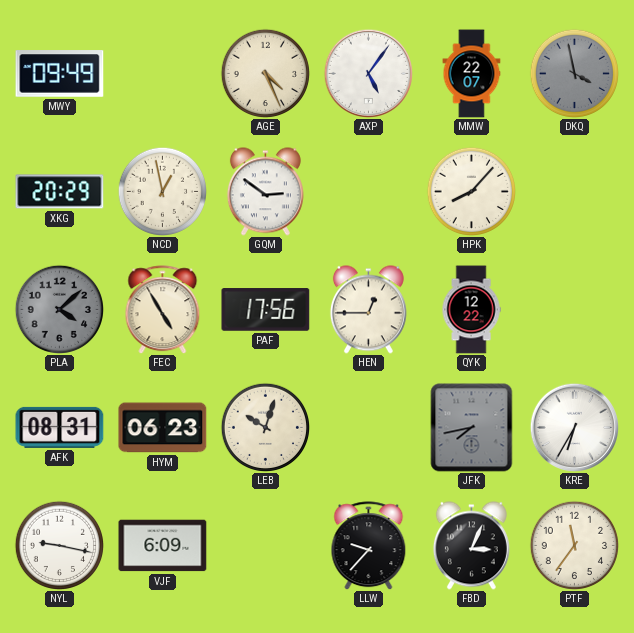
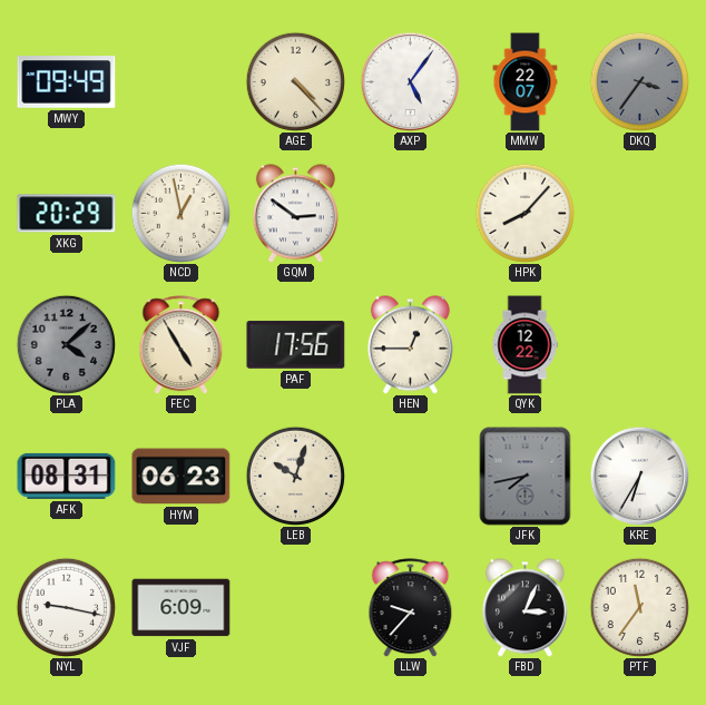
AGE: 4:26 -> 4:23
DKQ: 3:58 -> 3:36
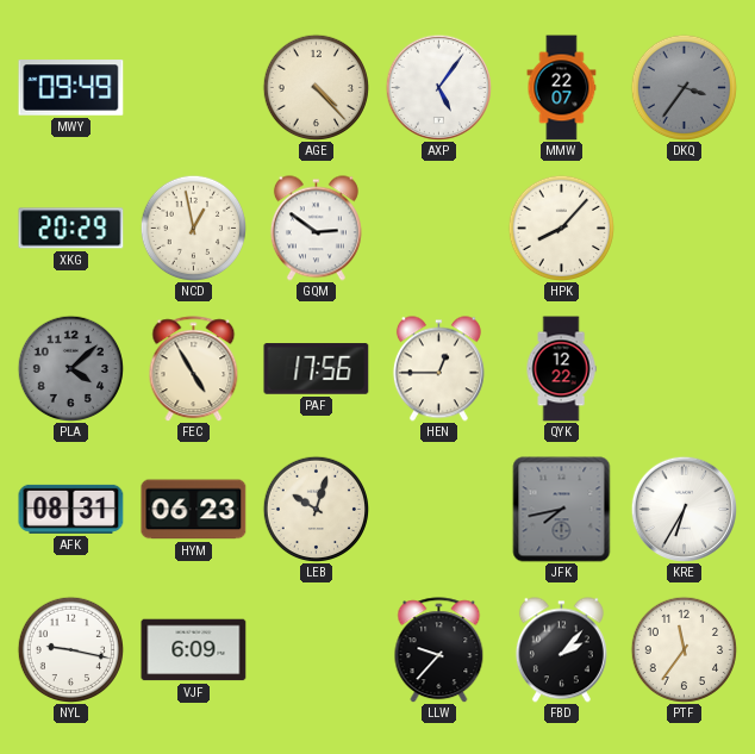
FBD: 3:04 -> 2:07
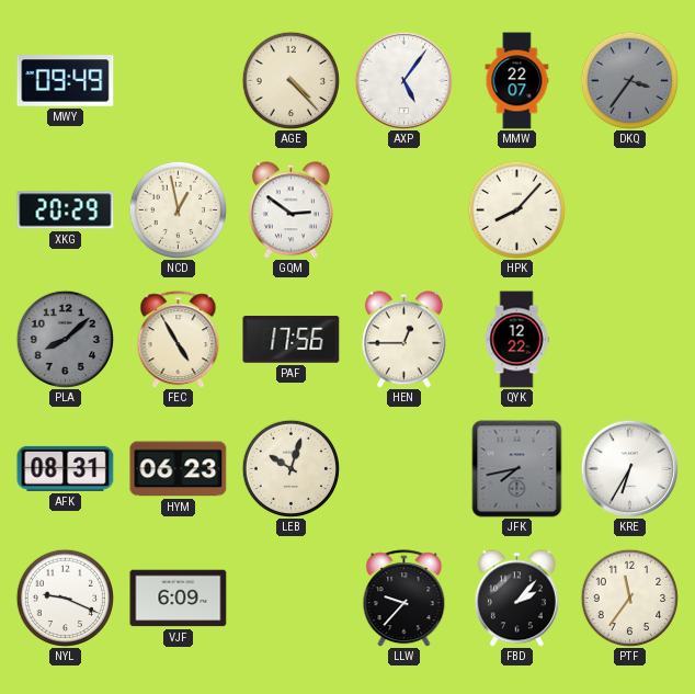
PLA: 4:08 -> 8:08
NYL: 9:17 -> 9:19
